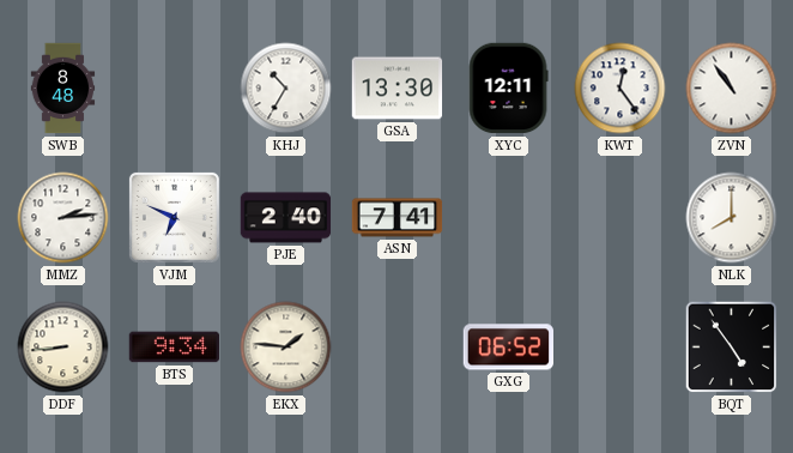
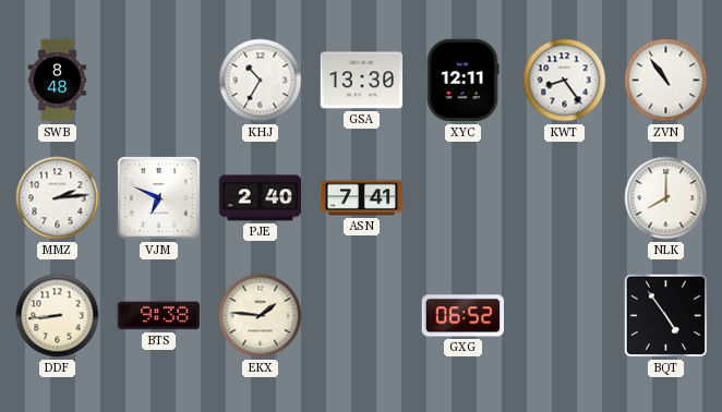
KWT: 12:24 -> 8:24
BTS: 9:34 -> 9:38
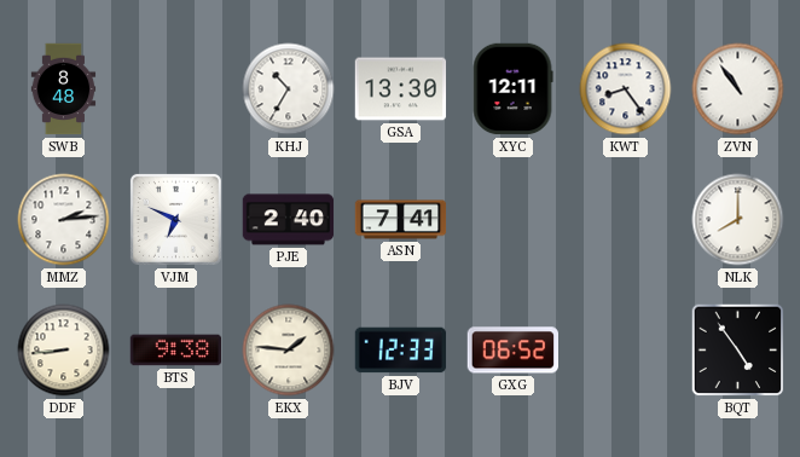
BJV: none -> 12:33
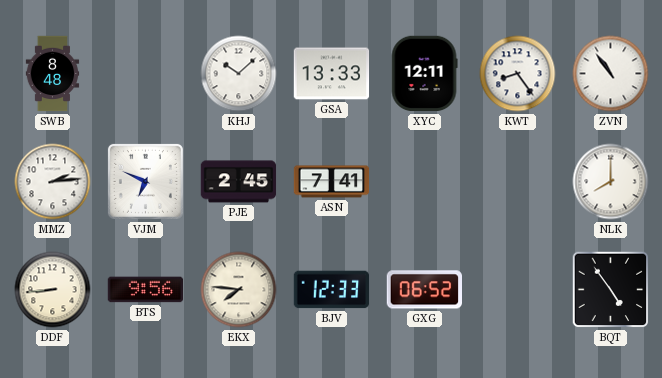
KHJ: 10:35 -> 10:08
GSA: 13:30 -> 13:33
PJE: 2:40 -> 2:45
BTS: 9:38 -> 9:56
EKX: 1:46 -> 7:46
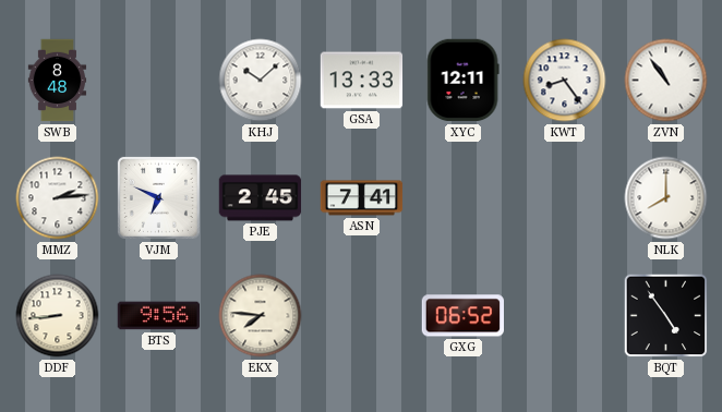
BJV: 12:33 -> none
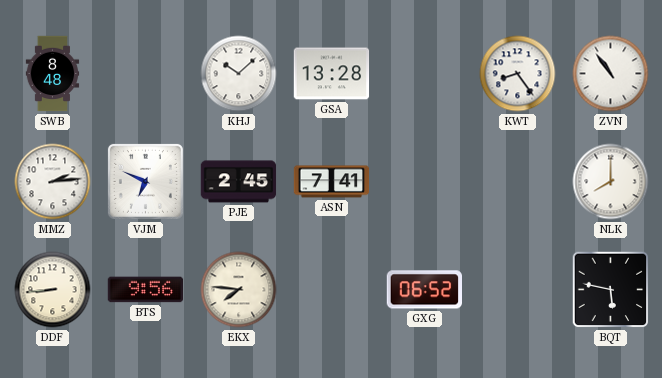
GSA: 13:33 -> 13:28
XYC: 12:11 -> none
BQT: 4:54 -> 5:47
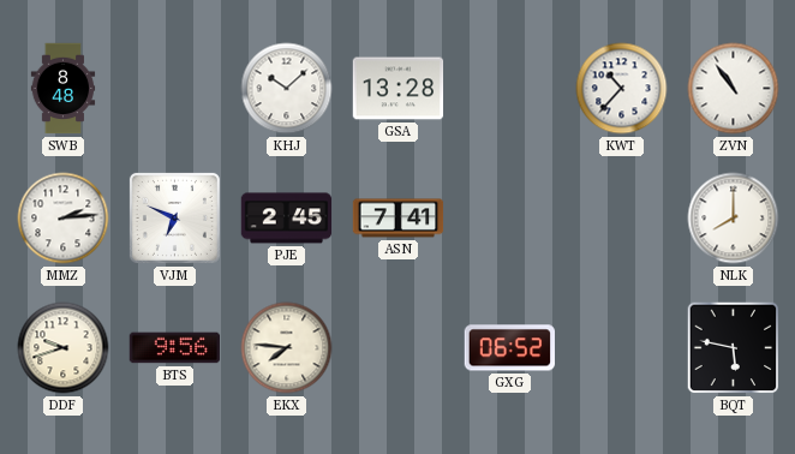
KWT: 8:24 -> 10:37
DDF: 8:44 -> 9:42
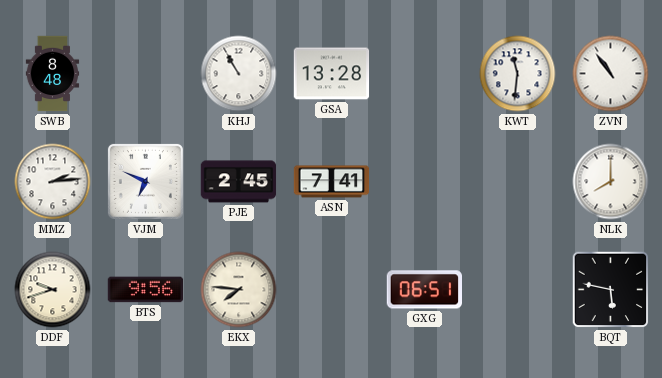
KHJ: 10:08 -> 10:55
KWT: 10:37 -> 11:31
GXG: 06:52 -> 06:51
